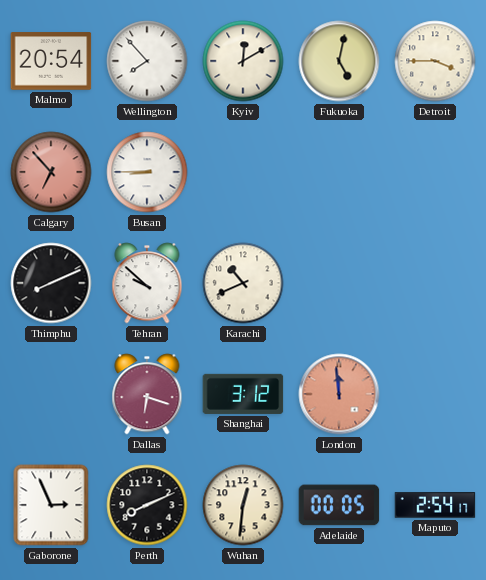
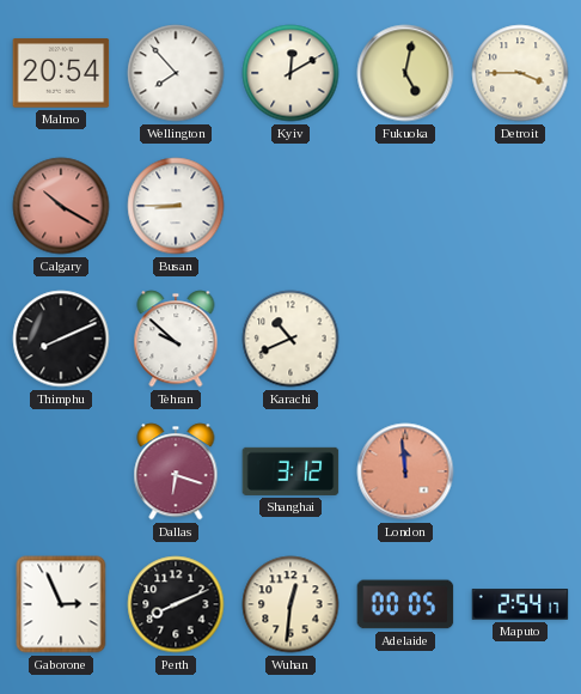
Calgary: 6:53 -> 10:20
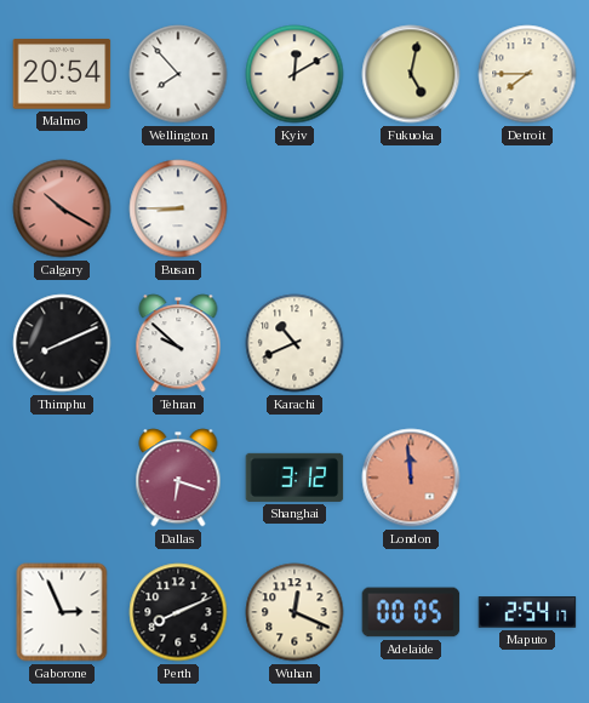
Detroit: 3:45 -> 7:45
Wuhan: 12:31 -> 12:19
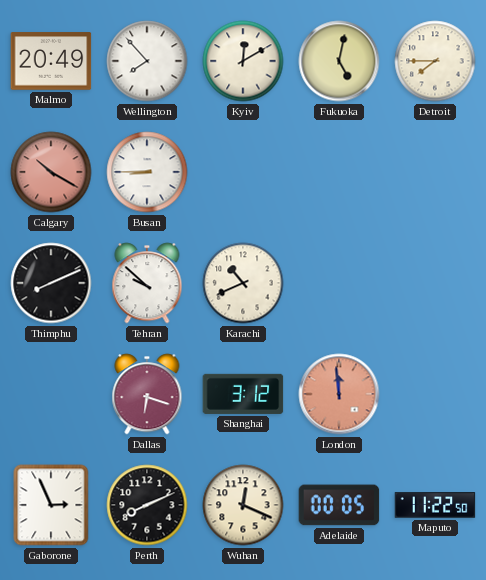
Malmo: 20:54 -> 20:49
Maputo: 2:54 -> 11:22
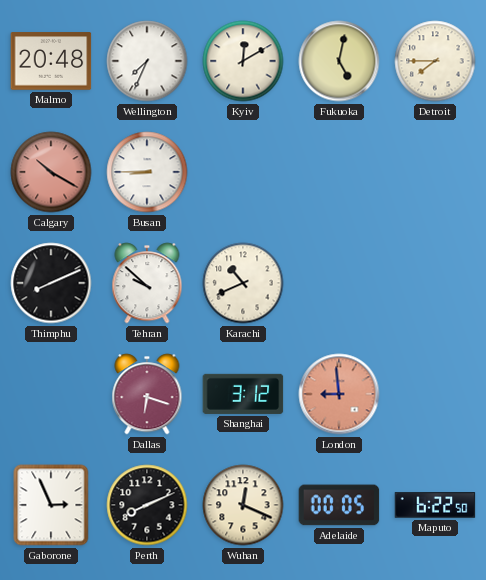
Malmo: 20:49 -> 20:48
Wellington: 7:53 -> 7:34
London: 11:59 -> 8:59
Maputo: 11:22 -> 6:22
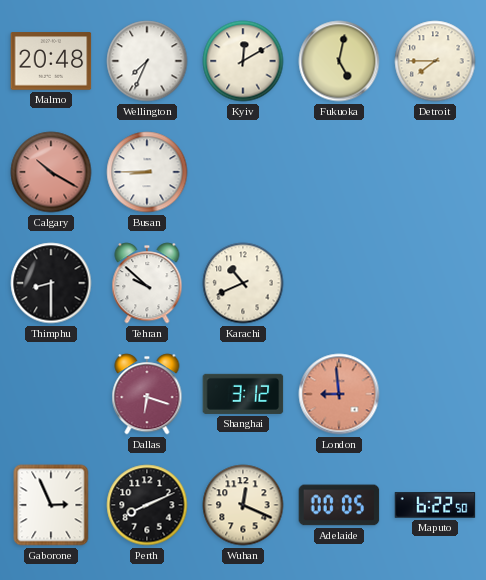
Thimphu: 8:11 -> 8:30
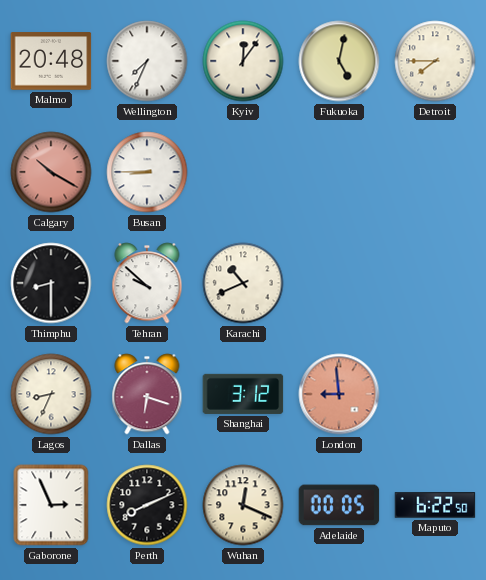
Kyiv: 12:10 -> 12:06
Lagos: none -> 8:34
